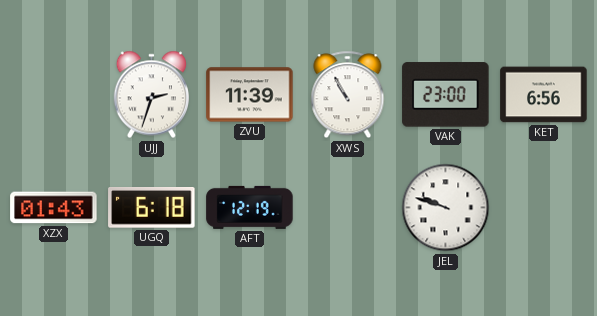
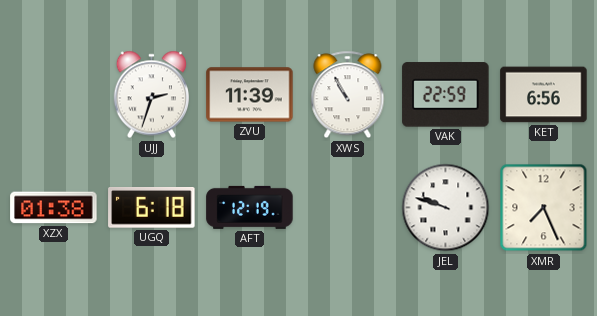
VAK: 23:00 -> 22:59
XZX: 01:43 -> 01:38
XMR: none -> 7:26
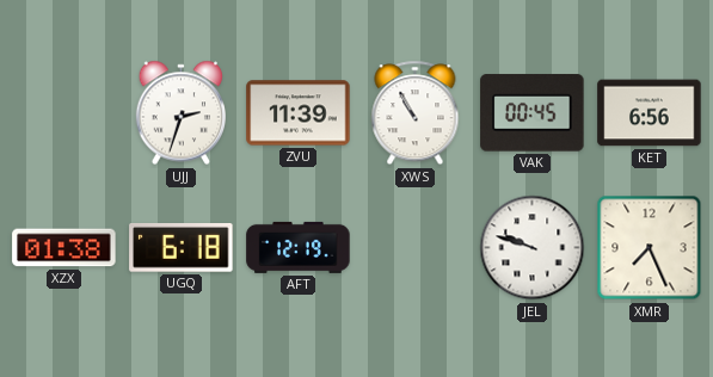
VAK: 22:59 -> 00:45
